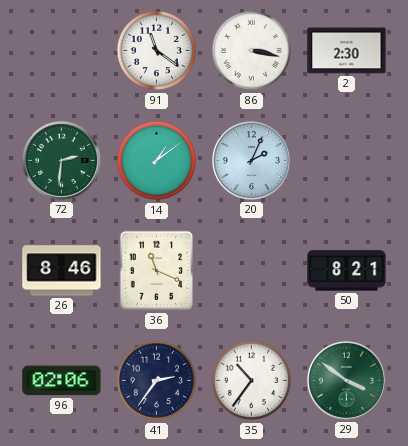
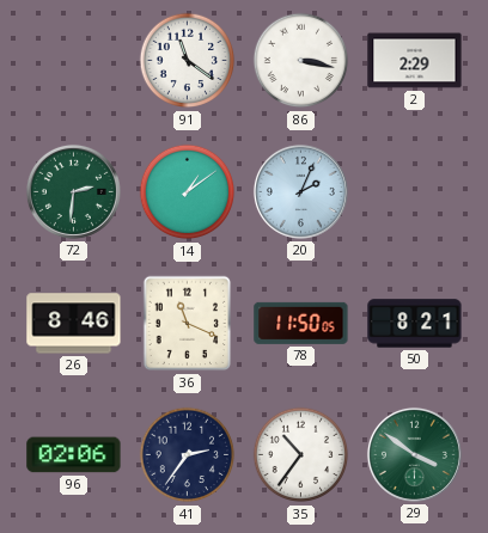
2: 2:30 -> 2:29
78: none -> 11:50
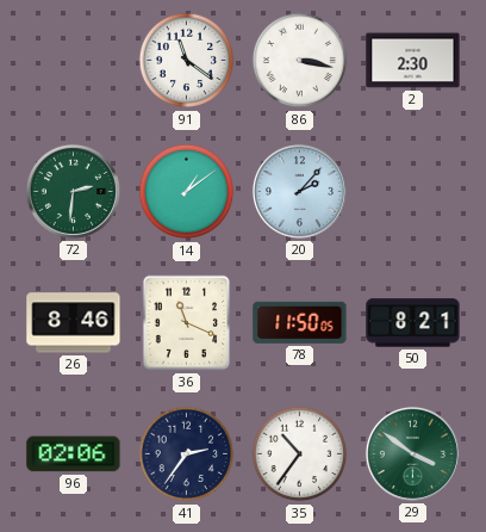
2: 2:29 -> 2:30
20: 2:04 -> 2:07
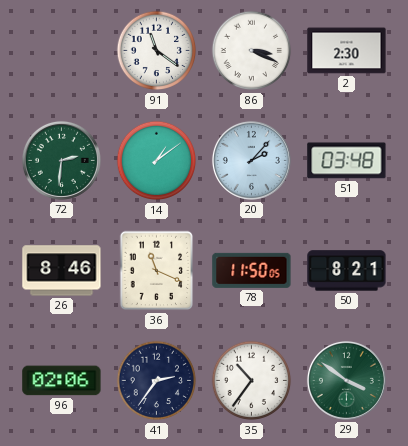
86: 3:17 -> 3:19
51: none -> 03:48
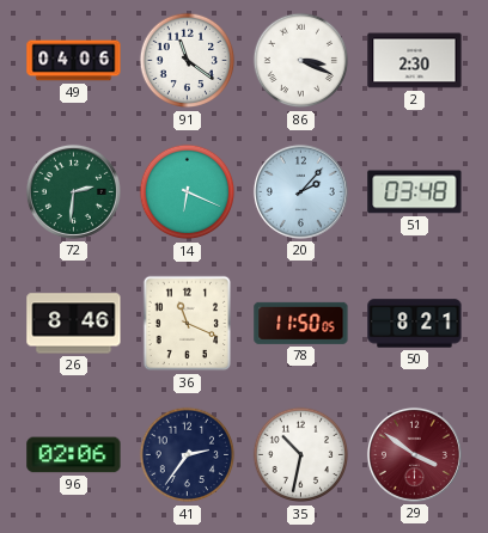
49: none -> 04:06
14: 1:09 -> 6:19
35: 10:36 -> 10:32
29 dial: green -> burgundy
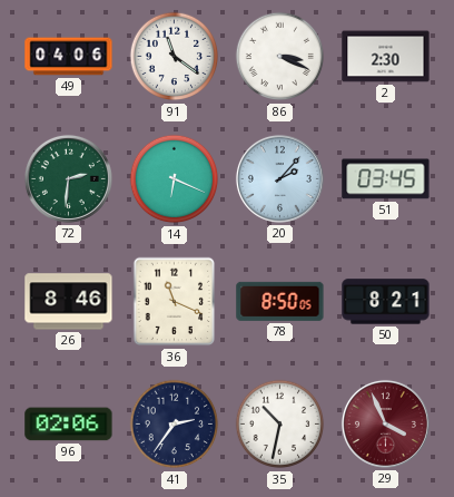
51: 03:48 -> 03:45
78: 11:50 -> 8:50
29: 3:51 -> 3:56
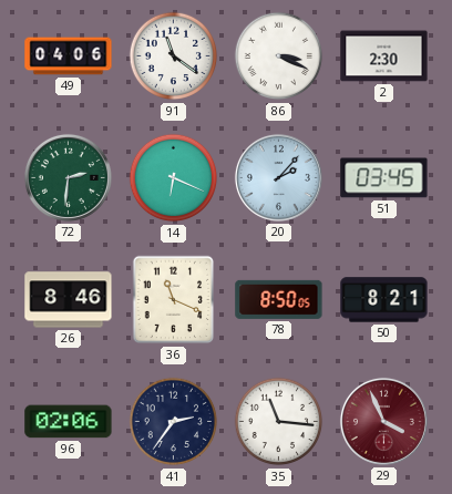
35: 10:32 -> 11:16
